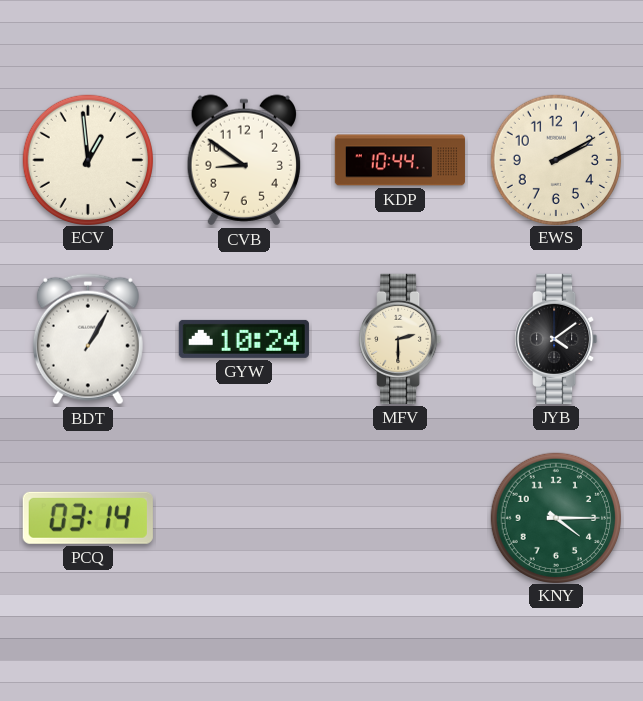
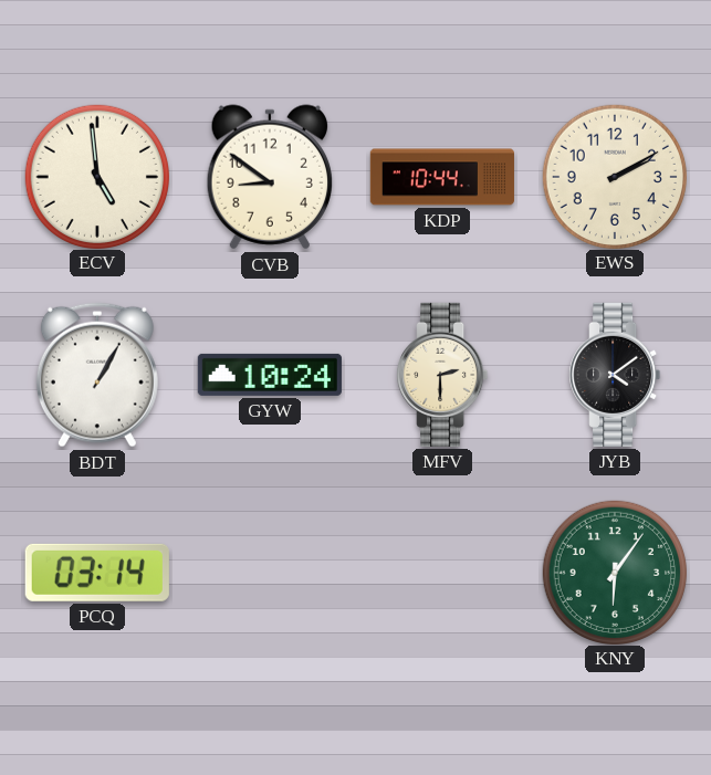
ECV: 12:59 -> 4:59
KNY: 4:15 -> 6:06
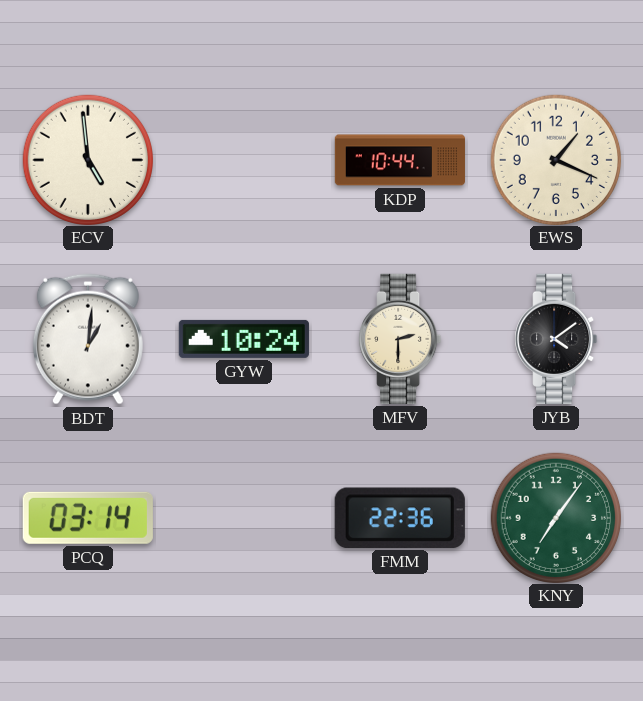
CVB: 8:51 -> none
EWS: 2:10 -> 1:19
BDT: 1:05 -> 1:01
FMM: none -> 22:36
KNY: 6:06 -> 7:06
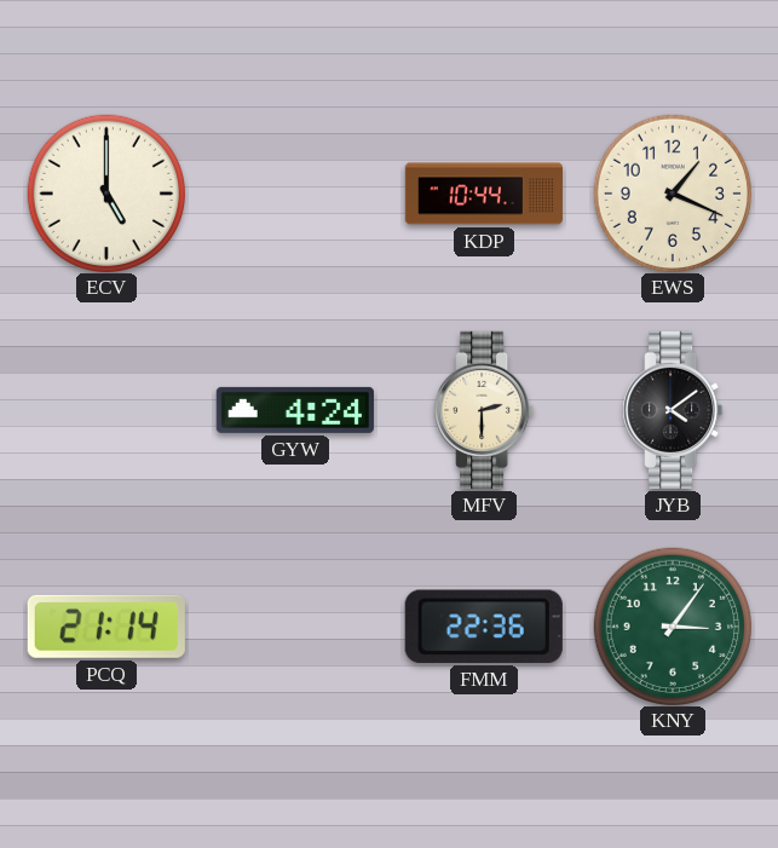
ECV: 4:59 -> 5:00
BDT: 1:01 -> none
GYW: 10:24 -> 4:24
PCQ: 03:14 -> 21:14
KNY: 7:06 -> 3:06
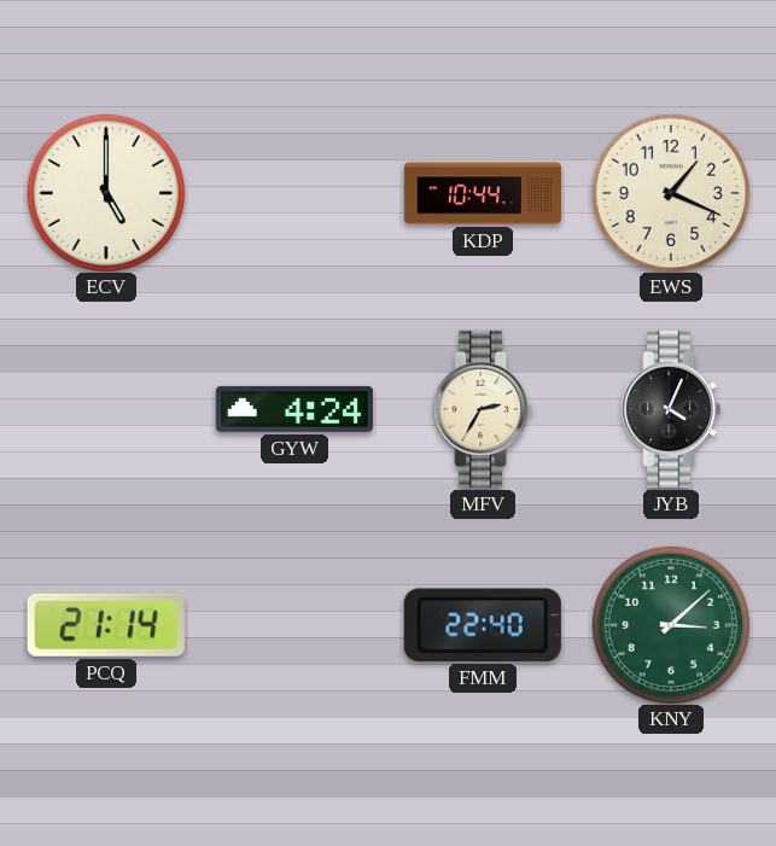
MFV: 2:30 -> 2:35
JYB: 4:09 -> 4:04
FMM: 22:36 -> 22:40
KNY: 3:06 -> 3:08
